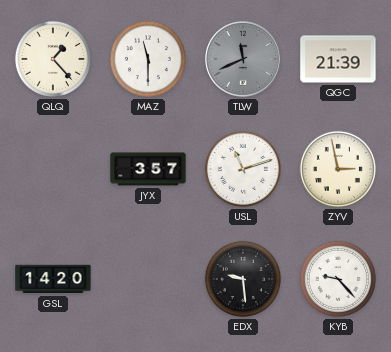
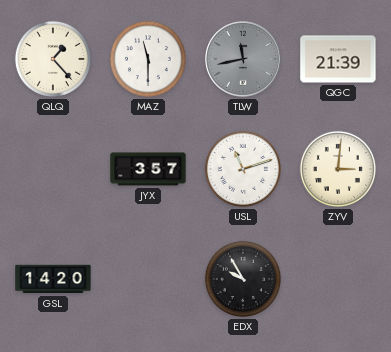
TLW: 11:41 -> 11:43
ZYV: 2:58 -> 3:01
EDX: 9:29 -> 9:55
KYB: 9:23 -> none
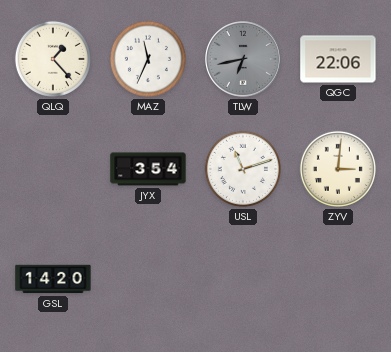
MAZ: 11:30 -> 11:34
TLW: 11:43 -> 6:43
QGC: 21:39 -> 22:06
JYX: 3:57 -> 3:54
EDX: 9:55 -> none
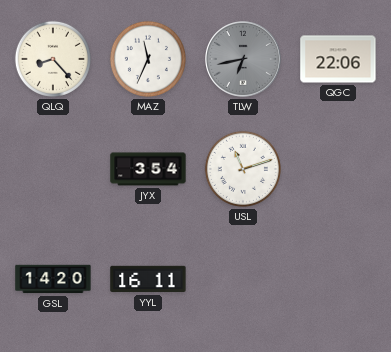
QLQ: 1:23 -> 8:23
ZYV: 3:01 -> none
YYL: none -> 16:11
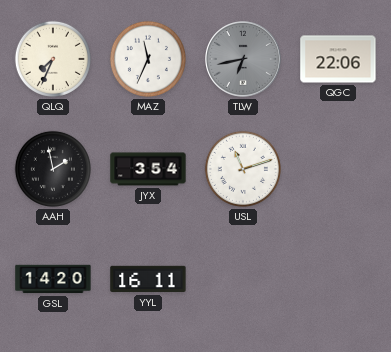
QLQ: 8:23 -> 7:34
AAH: none -> 1:58
